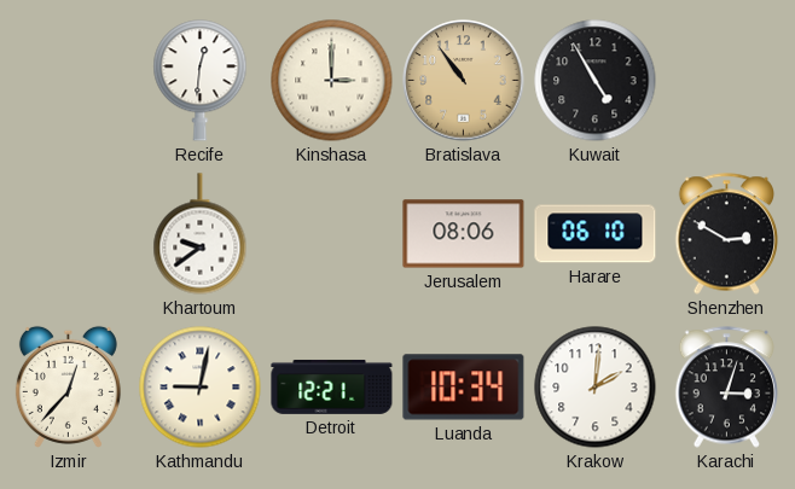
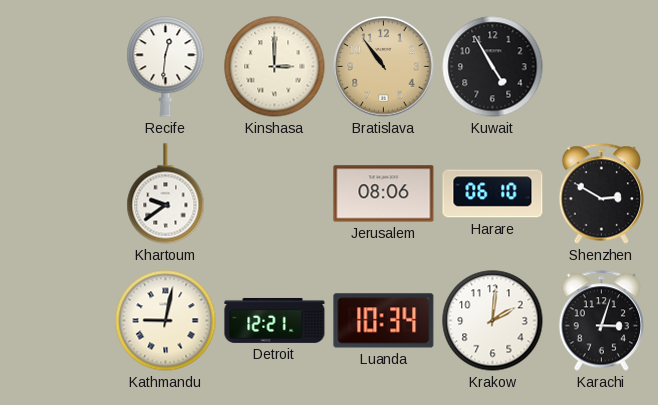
Izmir: 12:37 -> none
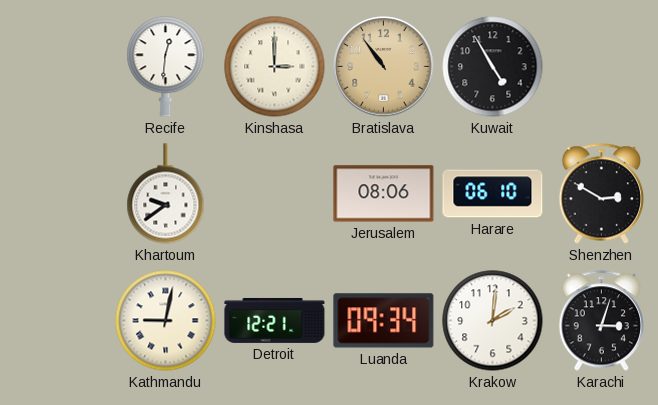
Luanda: 10:34 -> 09:34
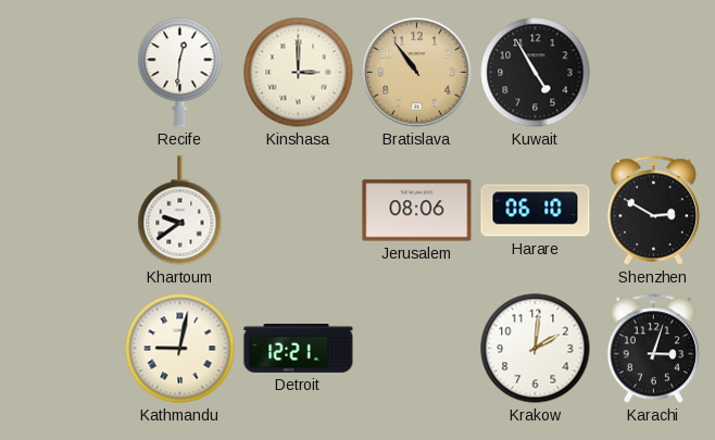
Luanda: 09:34 -> none
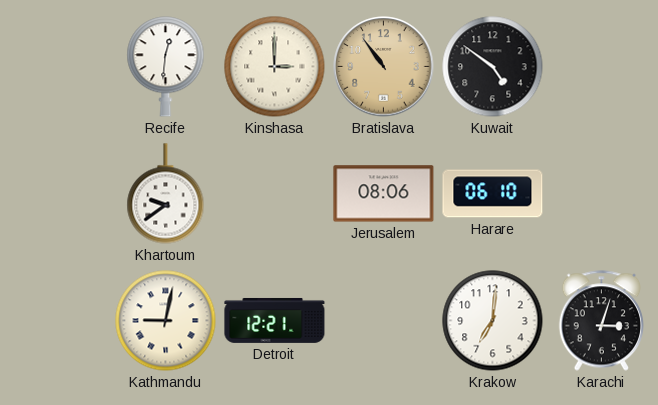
Kuwait: 4:55 -> 4:51
Shenzhen: 2:50 -> none
Krakow: 2:01 -> 7:01
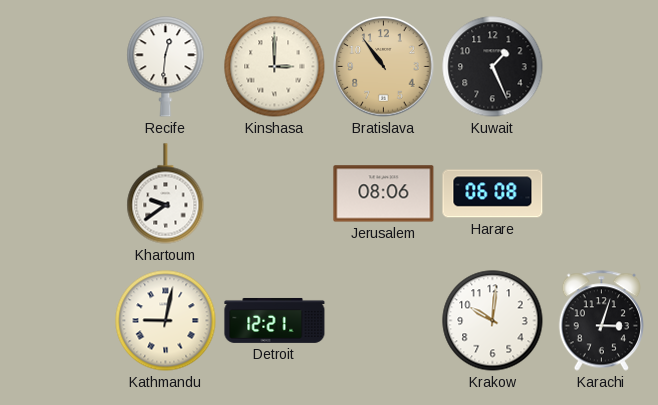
Kuwait: 4:51 -> 1:26
Harare: 06:10 -> 06:08
Krakow: 7:01 -> 10:01
